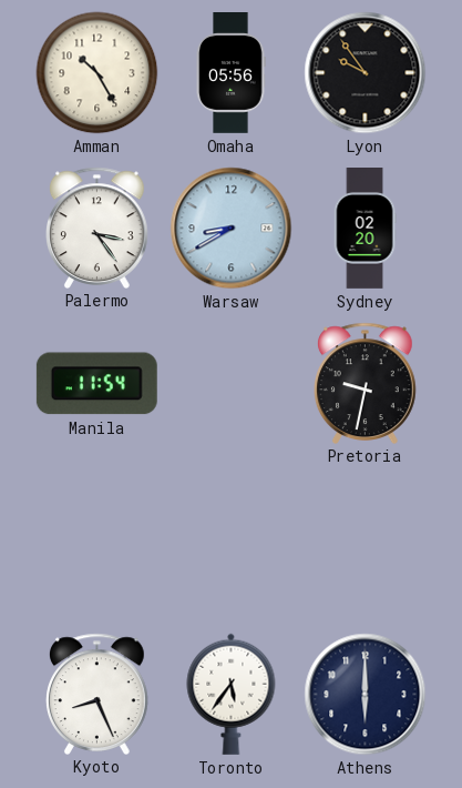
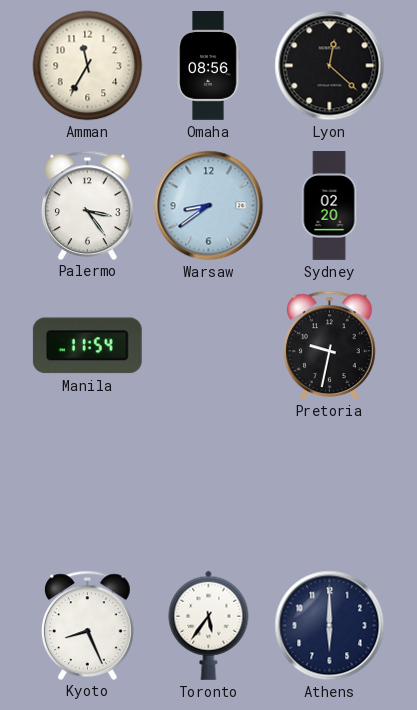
Amman: 10:25 -> 11:35
Omaha: 05:56 -> 08:56
Lyon: 9:54 -> 12:22
Warsaw: 8:40 -> 8:39
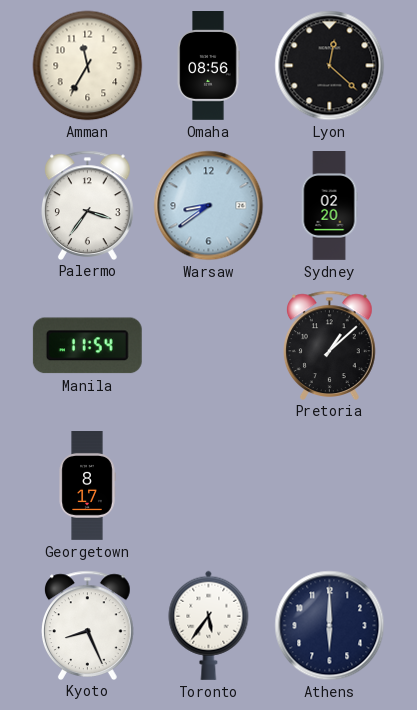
Palermo: 3:24 -> 3:36
Pretoria: 9:32 -> 1:08
Georgetown: none -> 8:17
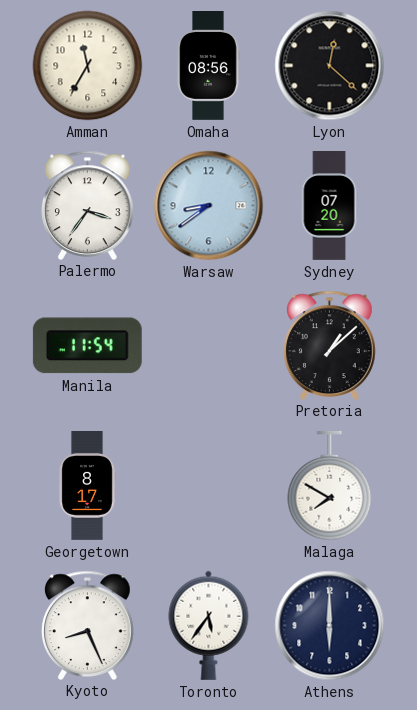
Sydney: 02:20 -> 07:20
Malaga: none -> 7:50
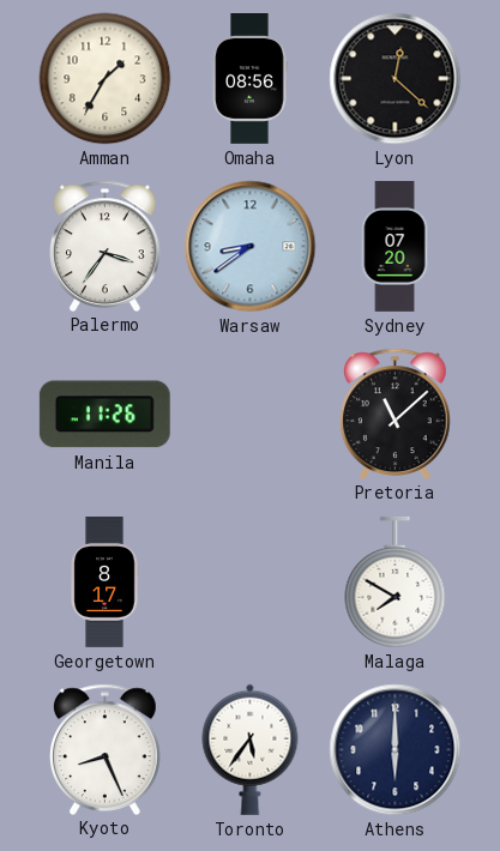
Amman: 11:35 -> 1:35
Manila: 11:54 -> 11:26
Pretoria: 1:08 -> 11:08
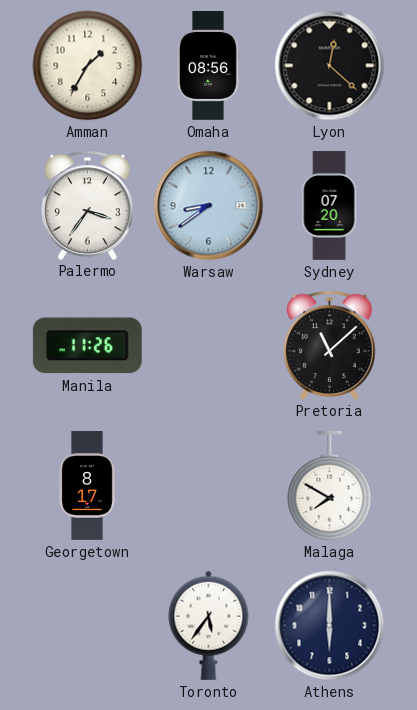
Kyoto: 8:26 -> none
